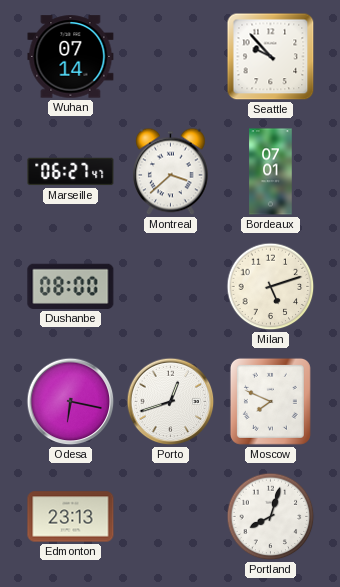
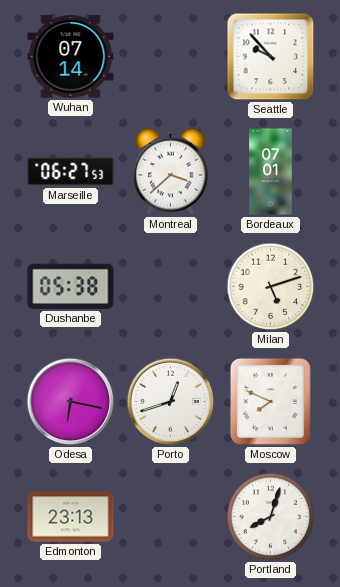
Marseille: 06:27:47 -> 06:27:53
Dushanbe: 08:00 -> 05:38
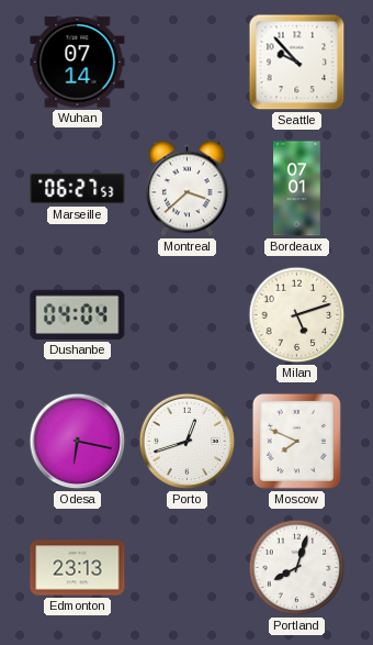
Dushanbe: 05:38 -> 04:04
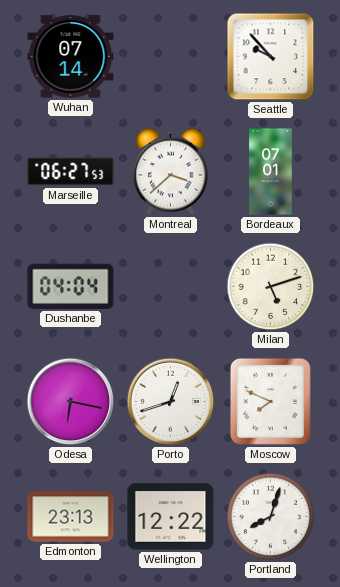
Wellington: none -> 12:22
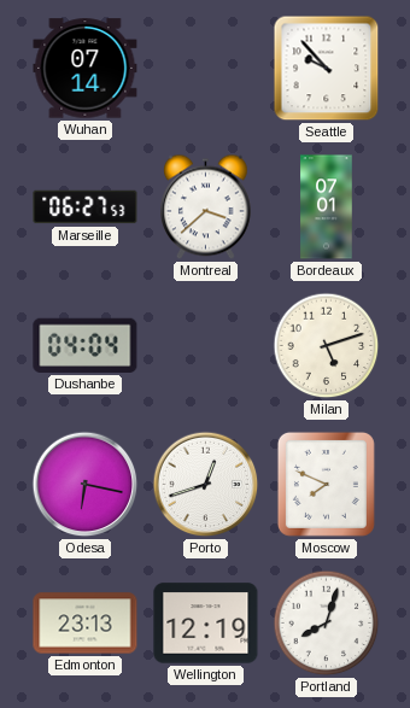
Wellington: 12:22 -> 12:19
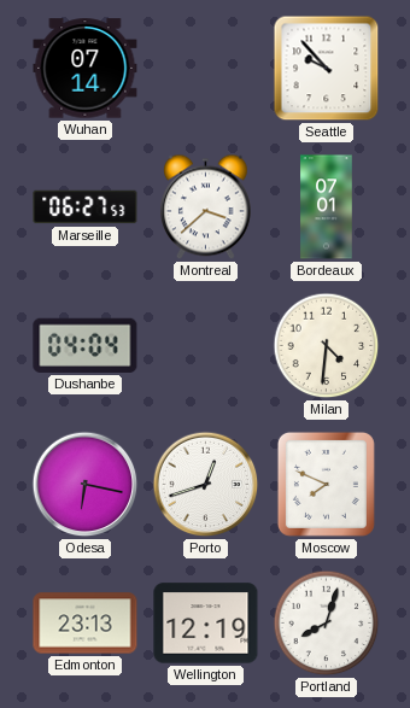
Milan: 5:12 -> 4:31
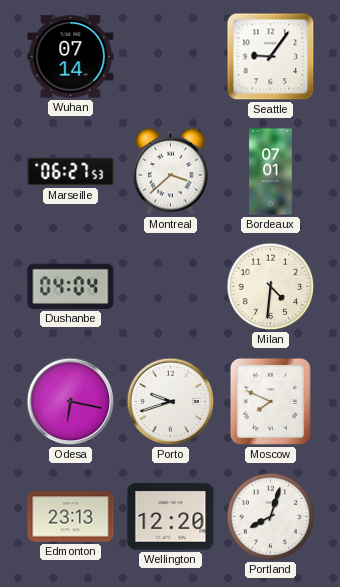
Seattle: 9:53 -> 9:06
Porto: 12:42 -> 9:42
Wellington: 12:19 -> 12:20
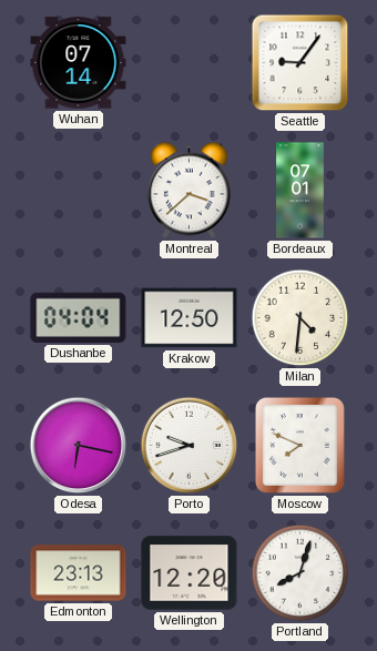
Marseille: 06:27 -> none
Krakow: none -> 12:50
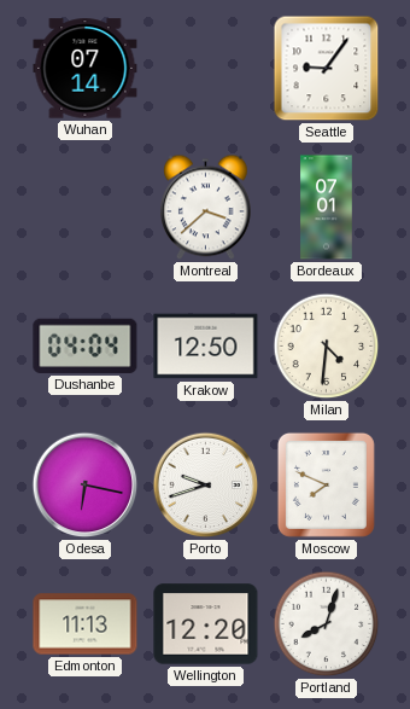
Edmonton: 23:13 -> 11:13
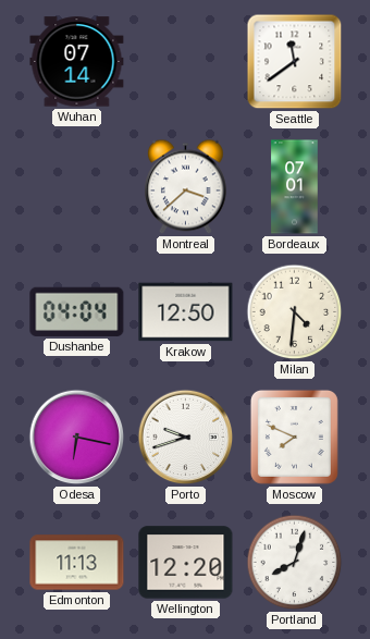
Seattle: 9:06 -> 11:39
